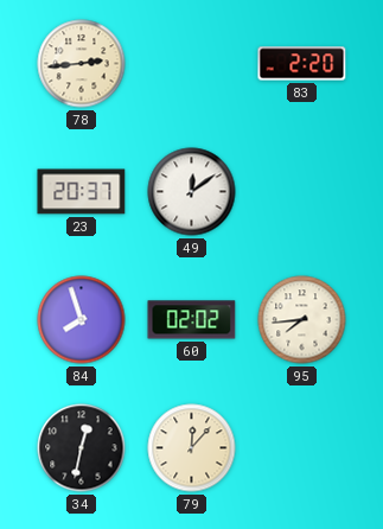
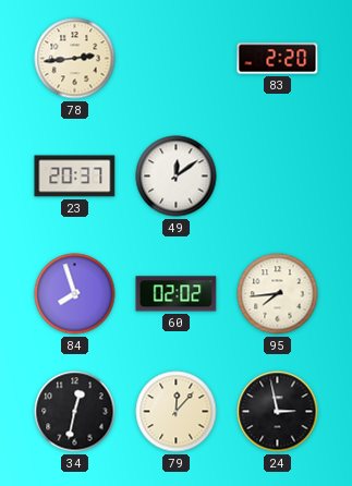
24: none -> 2:58
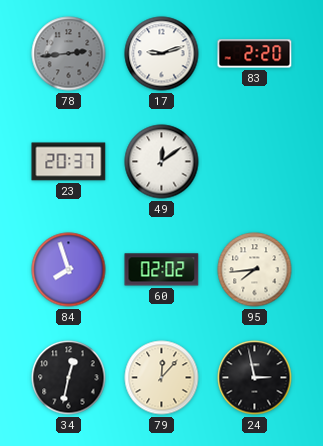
78 dial: cream -> grey
17: none -> 9:12
